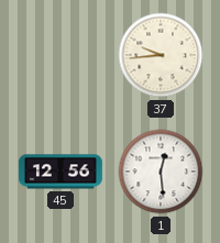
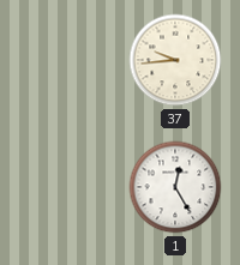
45: 12:56 -> none
1: 12:29 -> 12:25
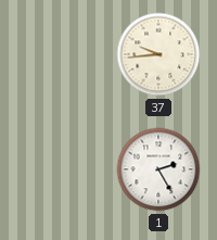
1: 12:25 -> 2:25
